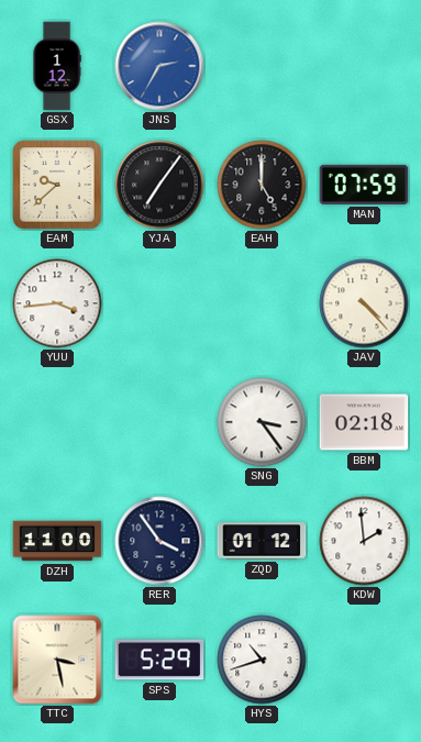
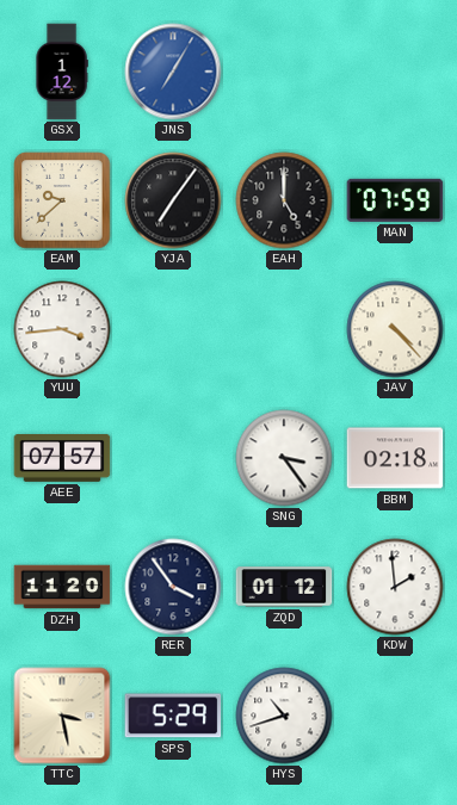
JNS: 2:35 -> 7:05
AEE: none -> 07:57
DZH: 11:00 -> 11:20
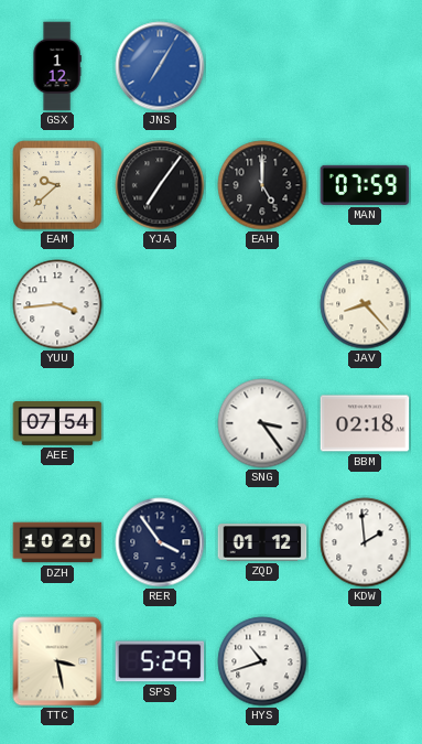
JAV: 4:23 -> 8:23
AEE: 07:57 -> 07:54
DZH: 11:20 -> 10:20
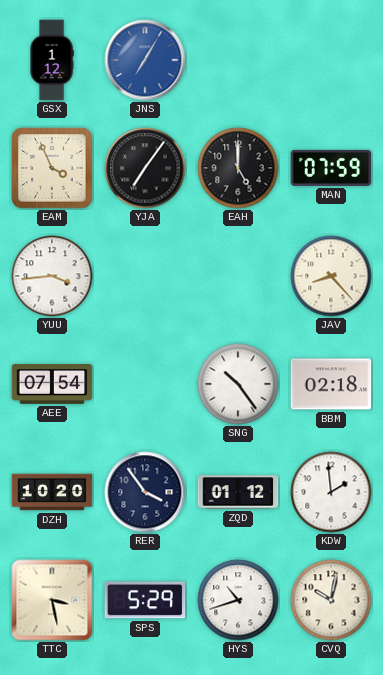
EAM: 9:38 -> 3:56
SNG: 3:24 -> 10:24
CVQ: none -> 10:02
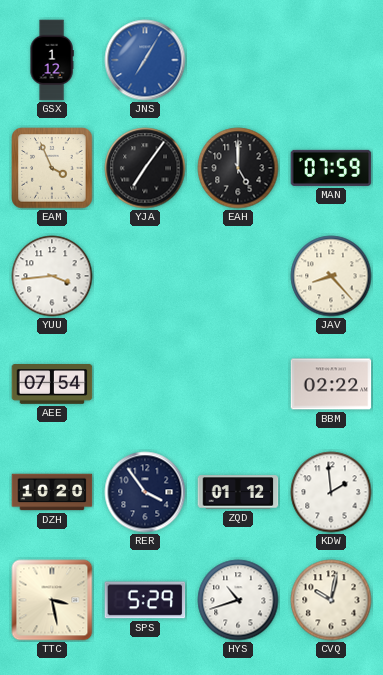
SNG: 10:24 -> none
BBM: 02:18 -> 02:22
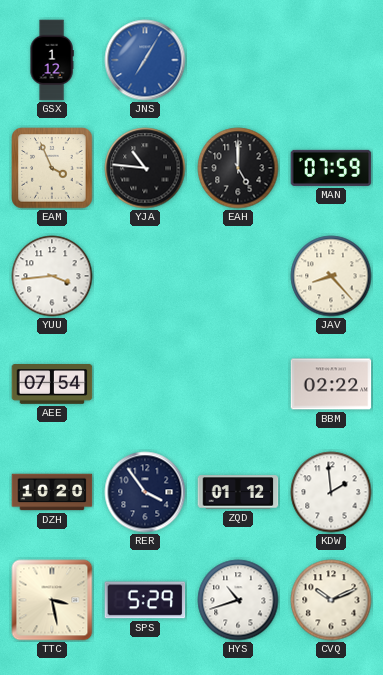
YJA: 7:06 -> 10:46
CVQ: 10:02 -> 10:11
